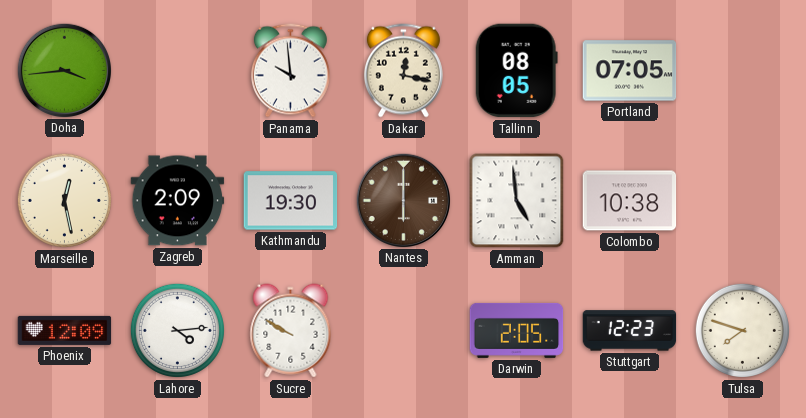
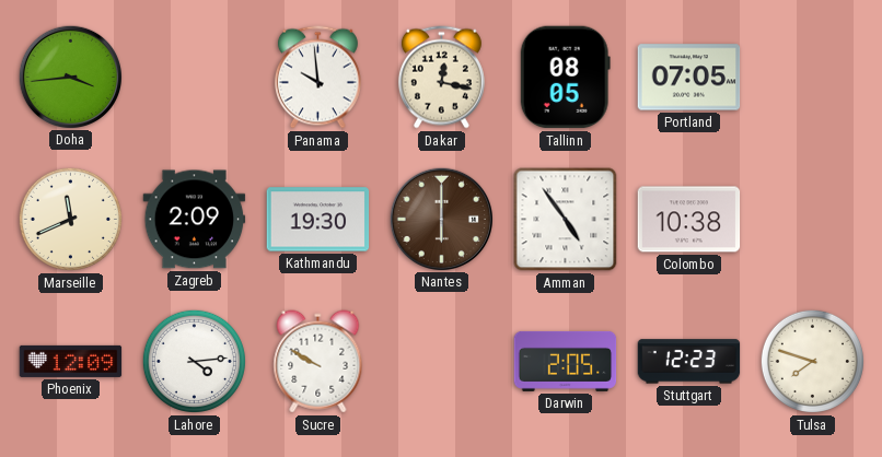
Marseille: 12:28 -> 11:41
Amman: 4:59 -> 4:54
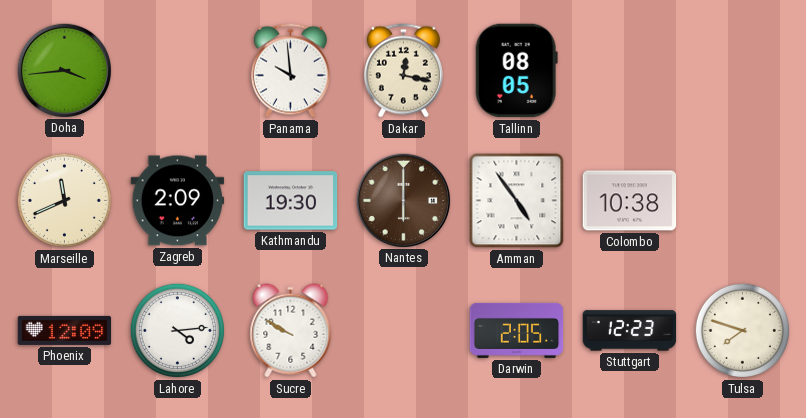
Portland: 07:05 -> none
